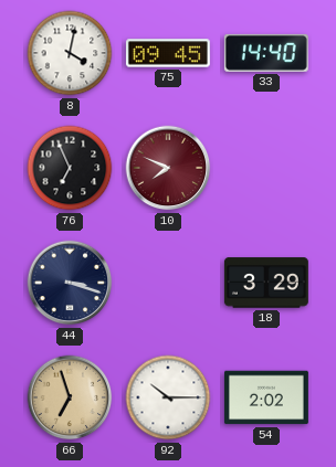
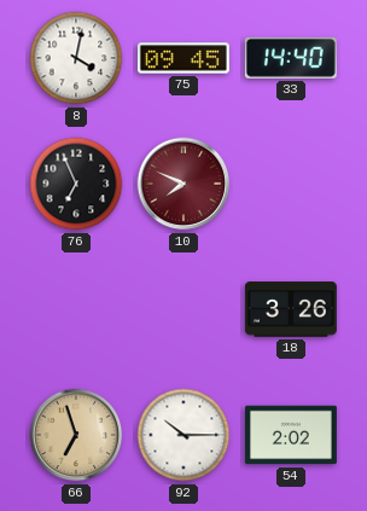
44: 3:18 -> none
18: 3:29 -> 3:26
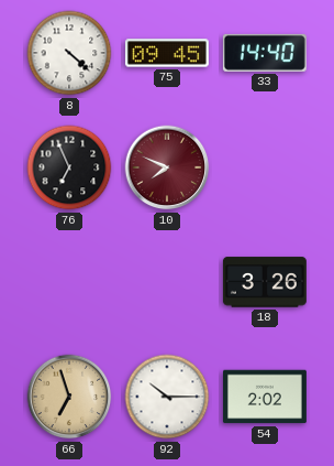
8: 4:02 -> 4:22
